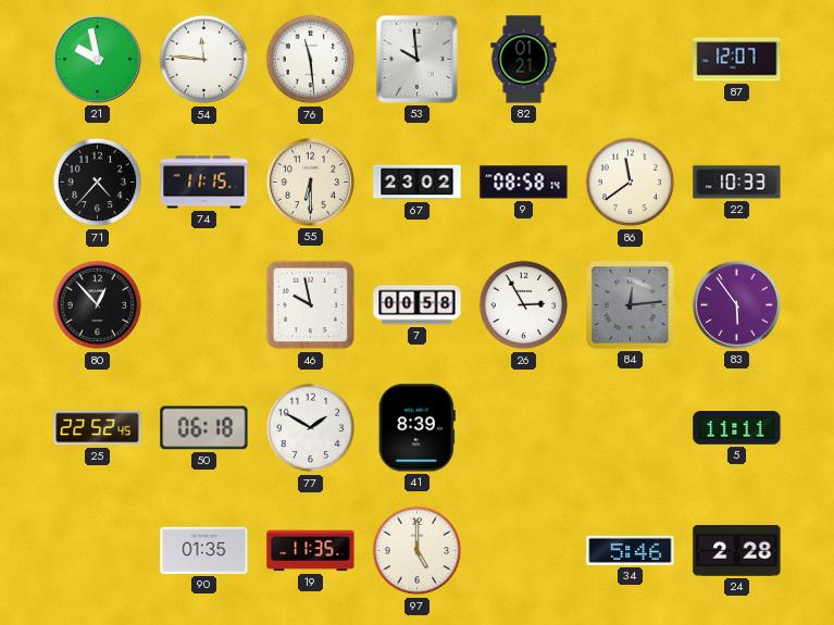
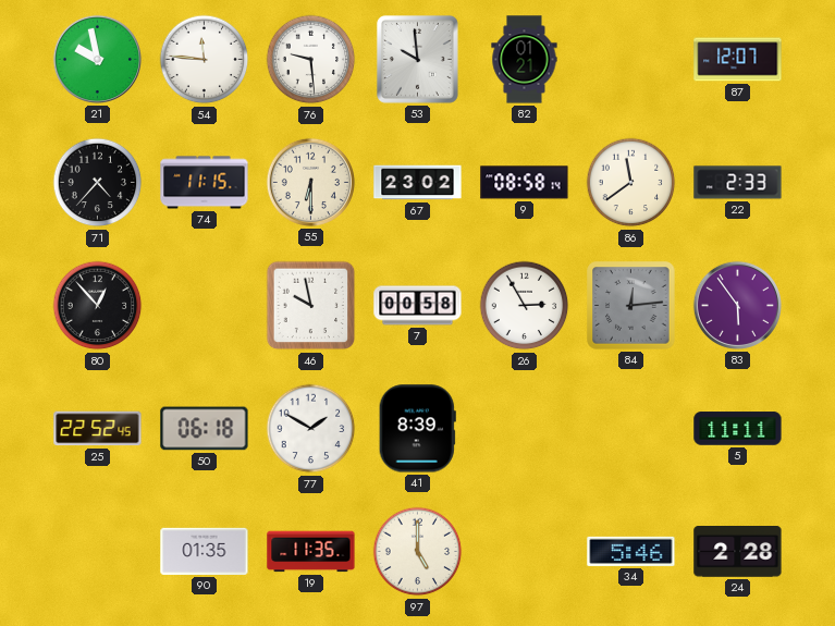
76: 11:29 -> 9:29
22: 10:33 -> 2:33
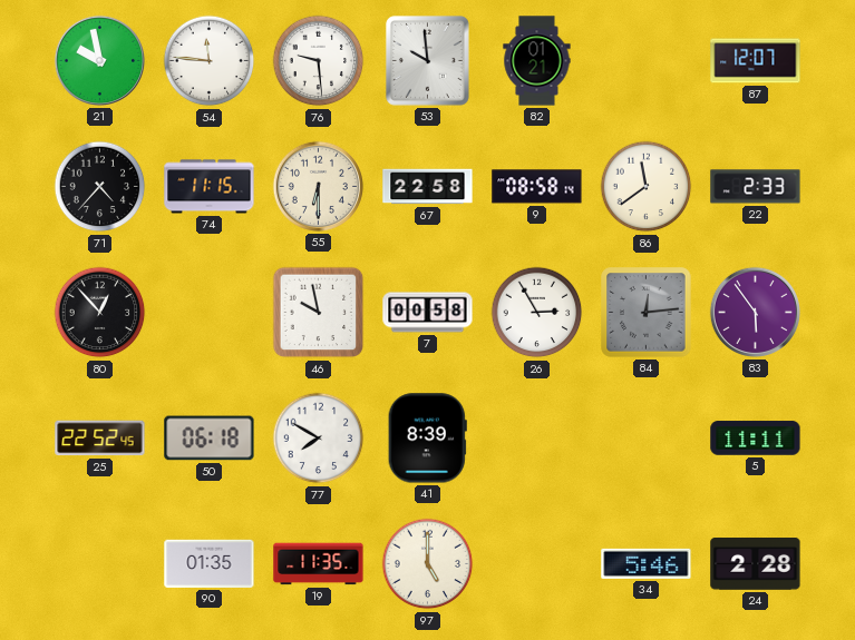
67: 23:02 -> 22:58
77: 1:50 -> 7:50
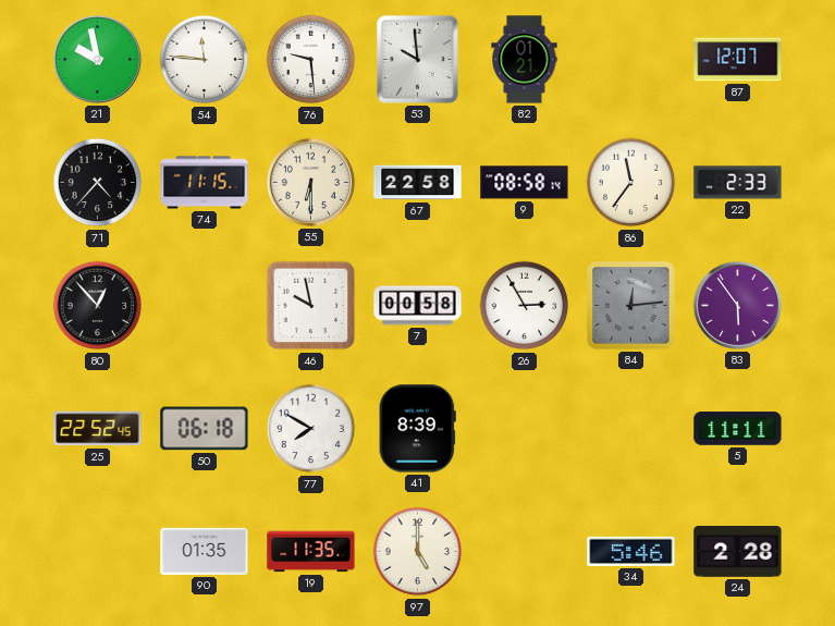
86: 11:39 -> 11:36
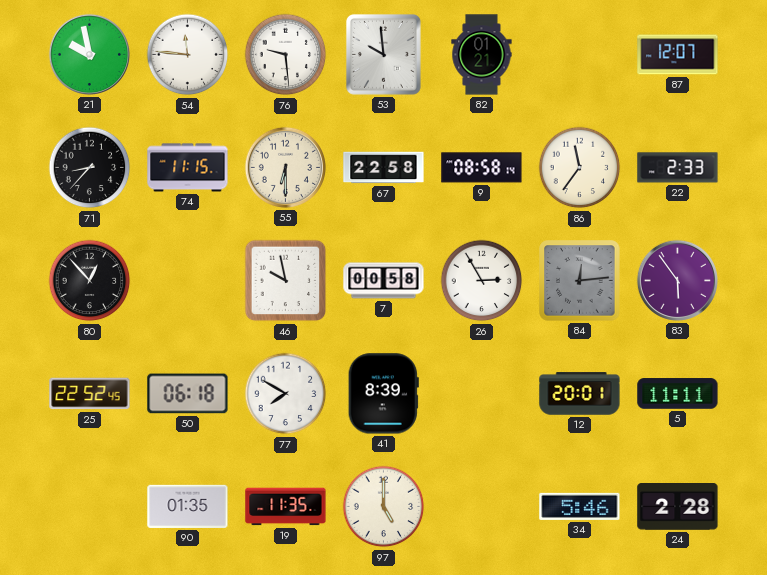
71: 4:37 -> 8:37
12: none -> 20:01
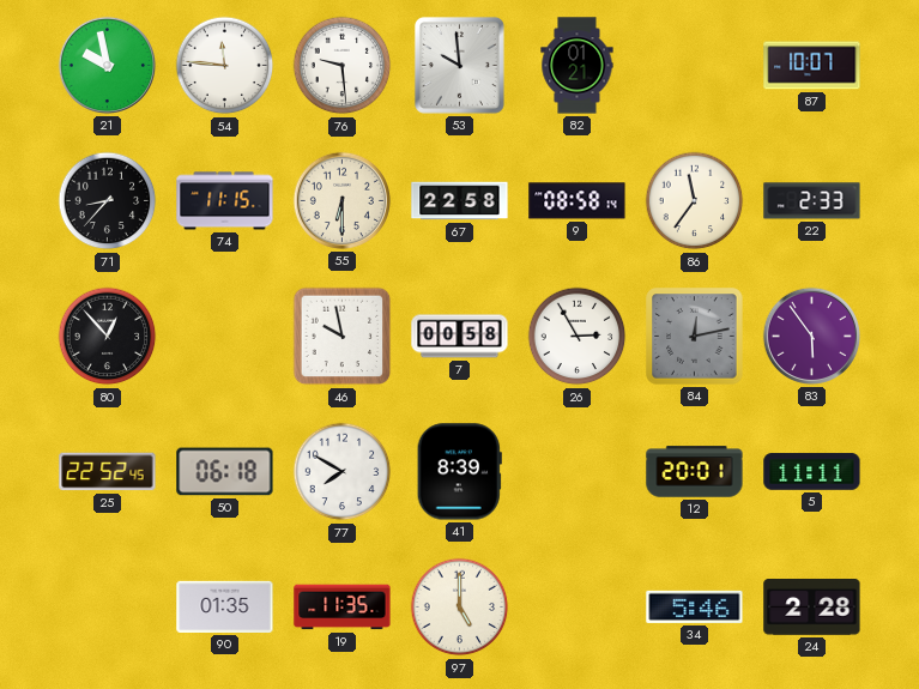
87: 12:07 -> 10:07
84: 12:14 -> 12:13
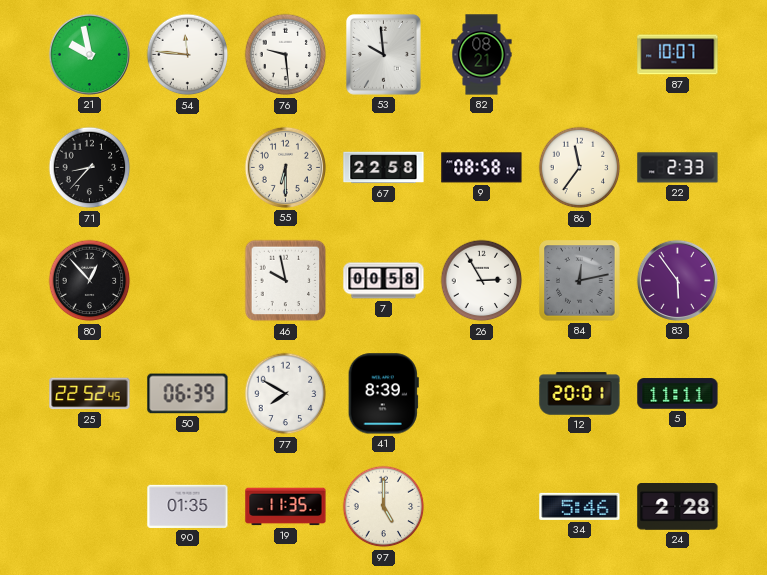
82: 01:21 -> 08:21
74: 11:15 -> none
50: 06:18 -> 06:39
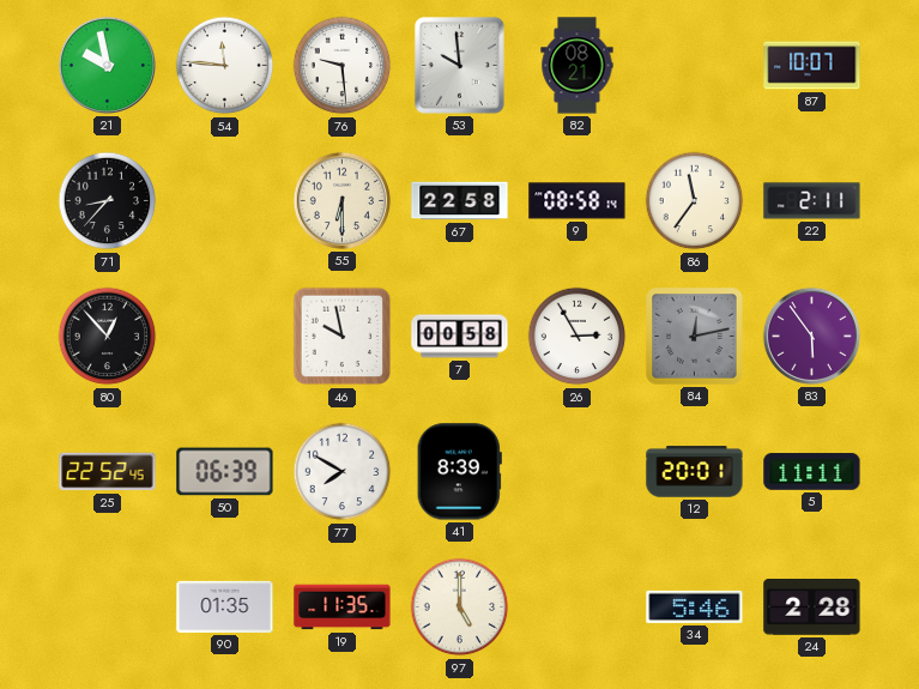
22: 2:33 -> 2:11
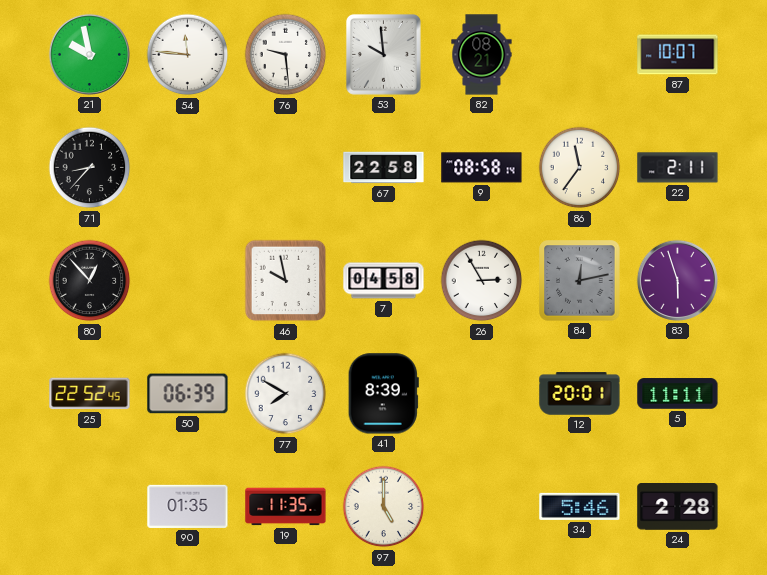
55: 6:30 -> none
7: 00:58 -> 04:58
83: 5:54 -> 5:57
